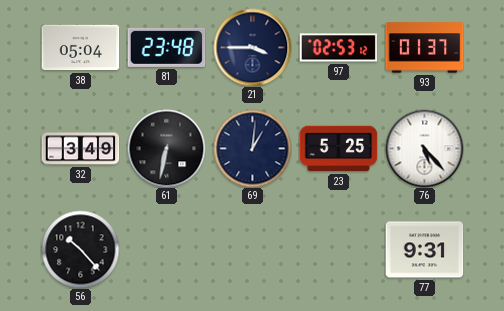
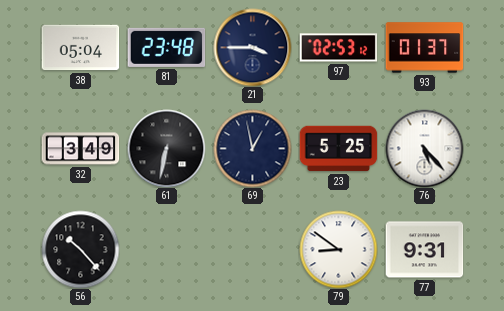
69: 1:01 -> 12:58
79: none -> 8:51
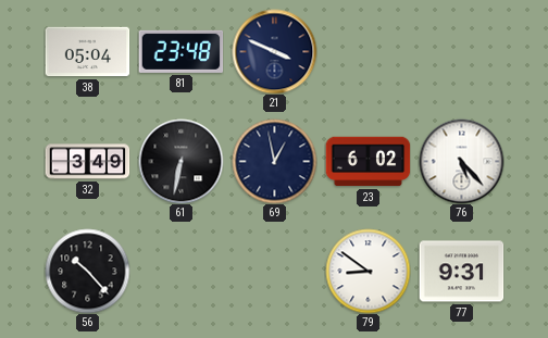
21: 3:45 -> 3:49
97: 02:53 -> none
93: 01:37 -> none
23: 5:25 -> 6:02
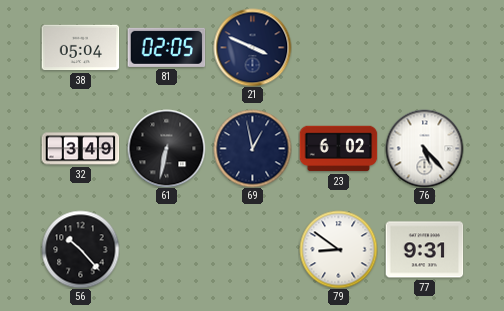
81: 23:48 -> 02:05
